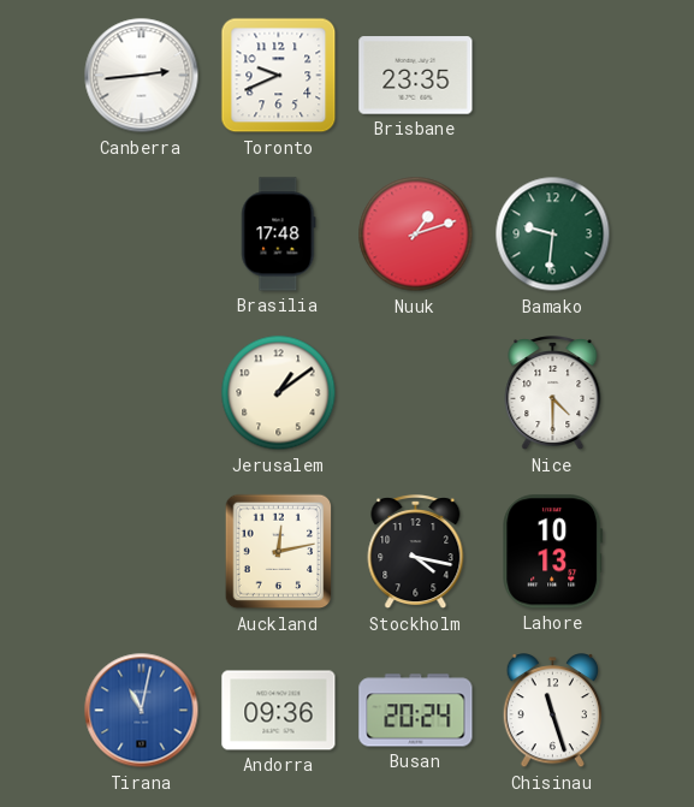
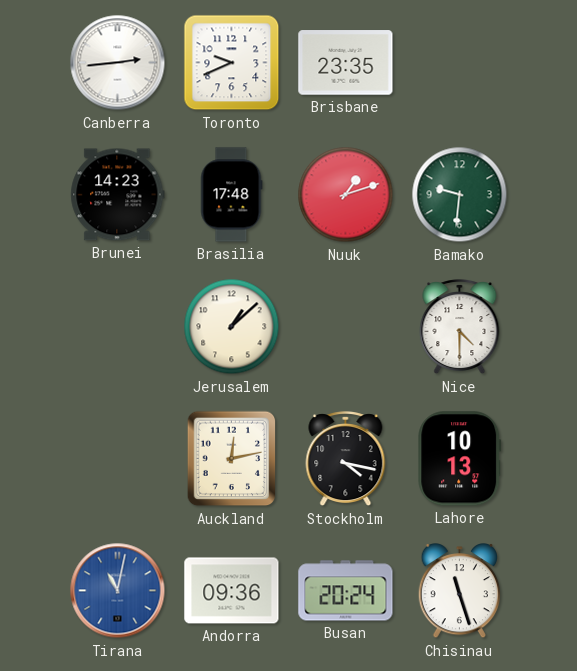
Brunei: none -> 14:23
Jerusalem: 1:09 -> 1:08
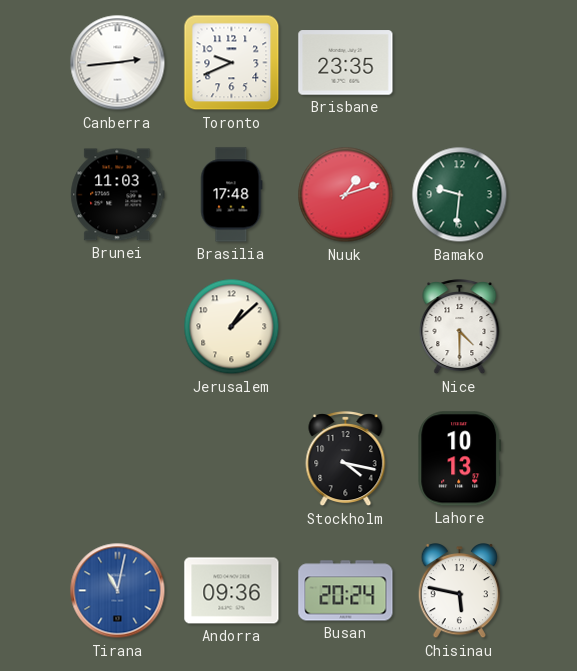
Brunei: 14:23 -> 11:03
Auckland: 12:13 -> none
Chisinau: 11:27 -> 5:47
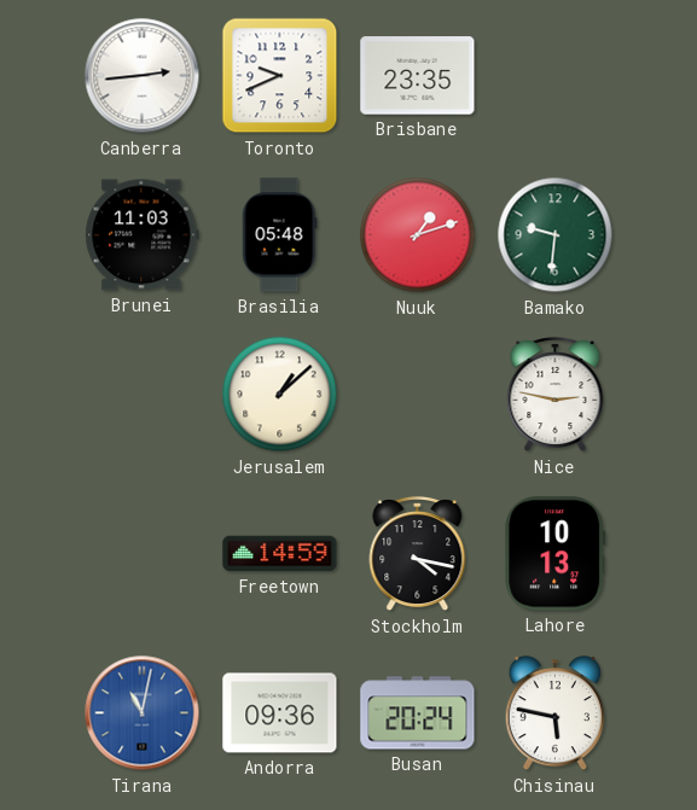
Brasilia: 17:48 -> 05:48
Nice: 4:30 -> 2:47
Freetown: none -> 14:59
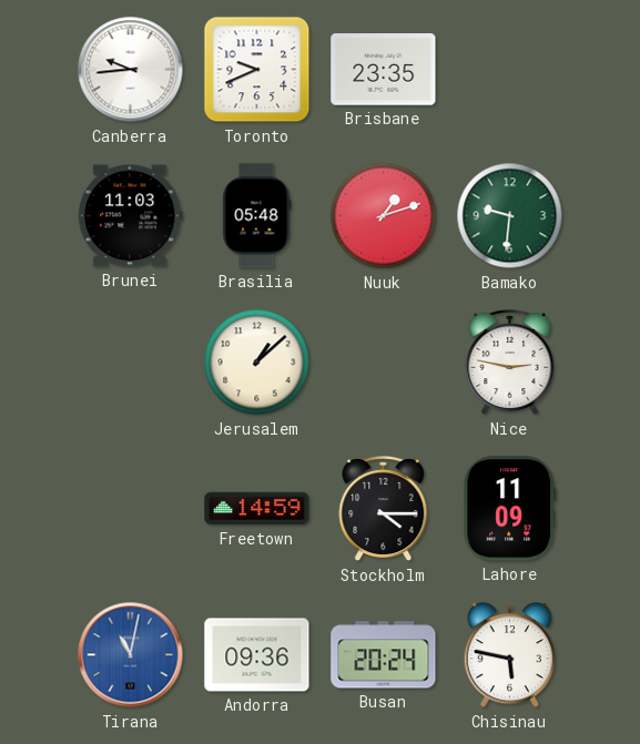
Canberra: 2:44 -> 9:44
Stockholm: 4:17 -> 4:15
Lahore: 10:13 -> 11:09
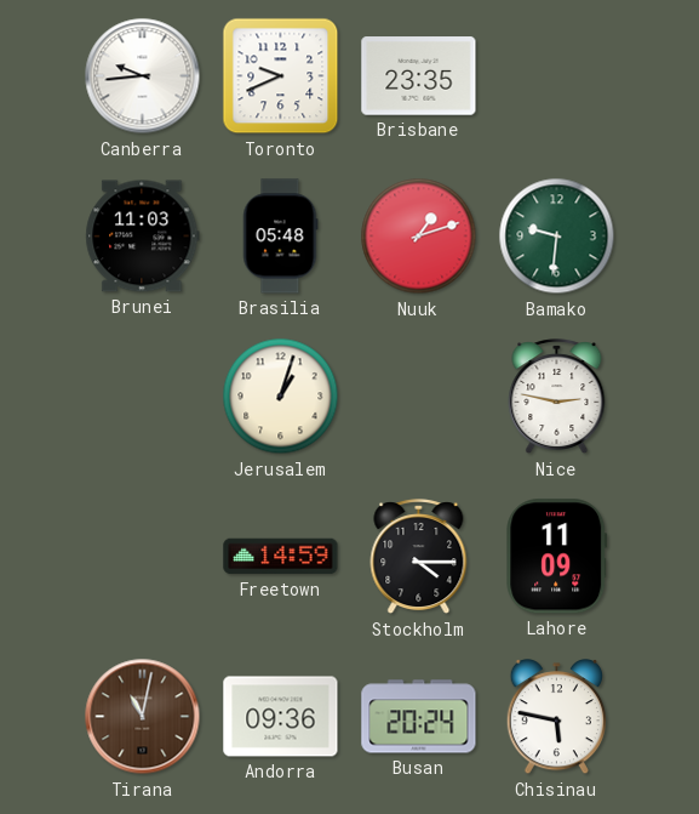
Jerusalem: 1:08 -> 1:03
Tirana dial: blue -> brown
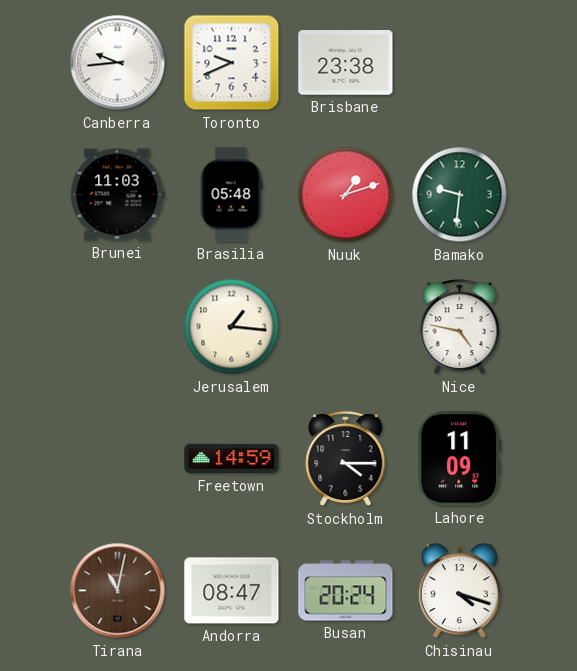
Brisbane: 23:35 -> 23:38
Jerusalem: 1:03 -> 1:16
Nice: 2:47 -> 4:47
Andorra: 09:36 -> 08:47
Chisinau: 5:47 -> 4:18
